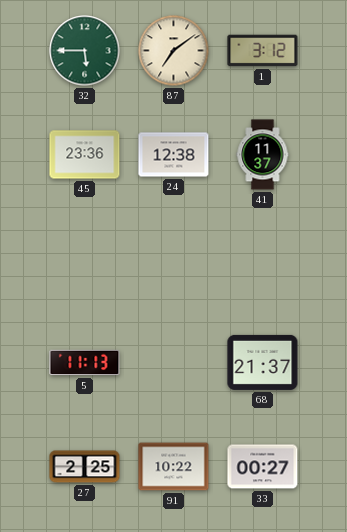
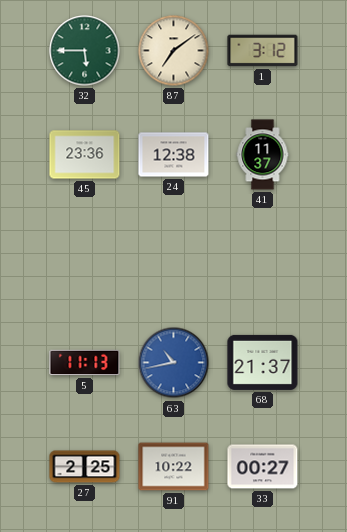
63: none -> 10:43
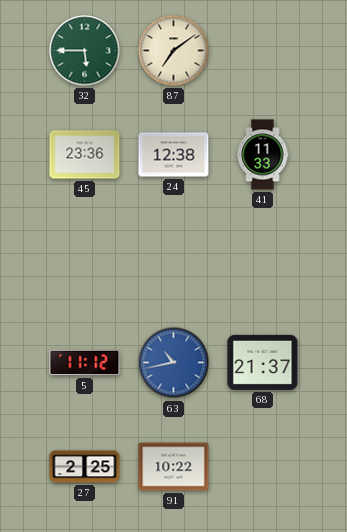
1: 3:12 -> none
41: 11:37 -> 11:33
5: 11:13 -> 11:12
33: 00:27 -> none
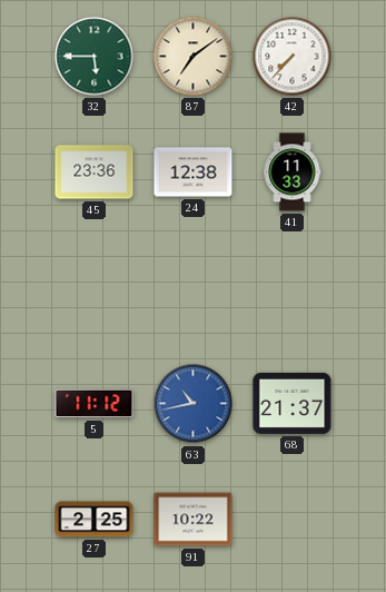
42: none -> 7:37
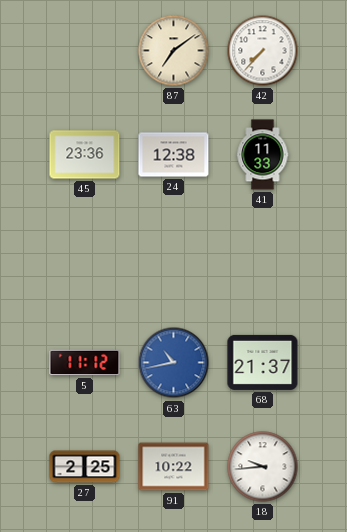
32: 5:45 -> none
18: none -> 9:44
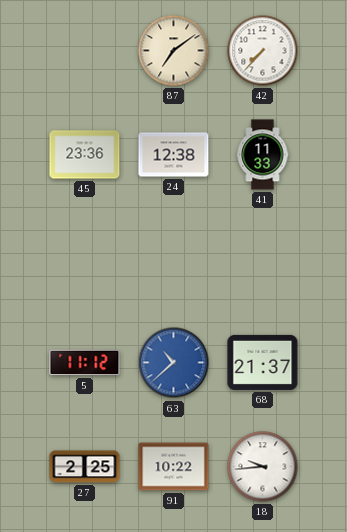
63: 10:43 -> 10:38
